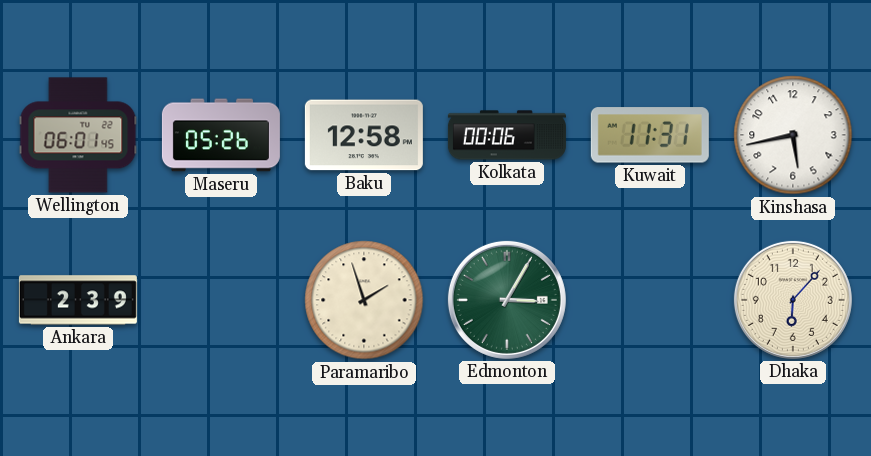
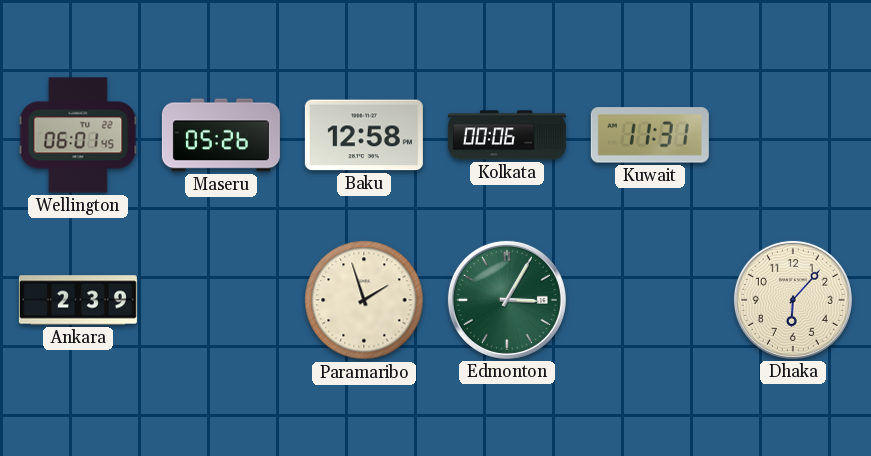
Kinshasa: 5:43 -> none
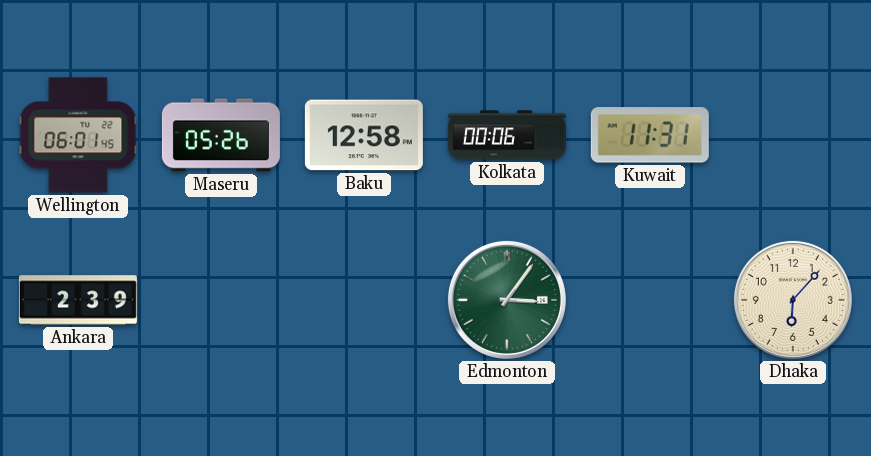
Paramaribo: 1:57 -> none
Edmonton: 3:05 -> 3:06
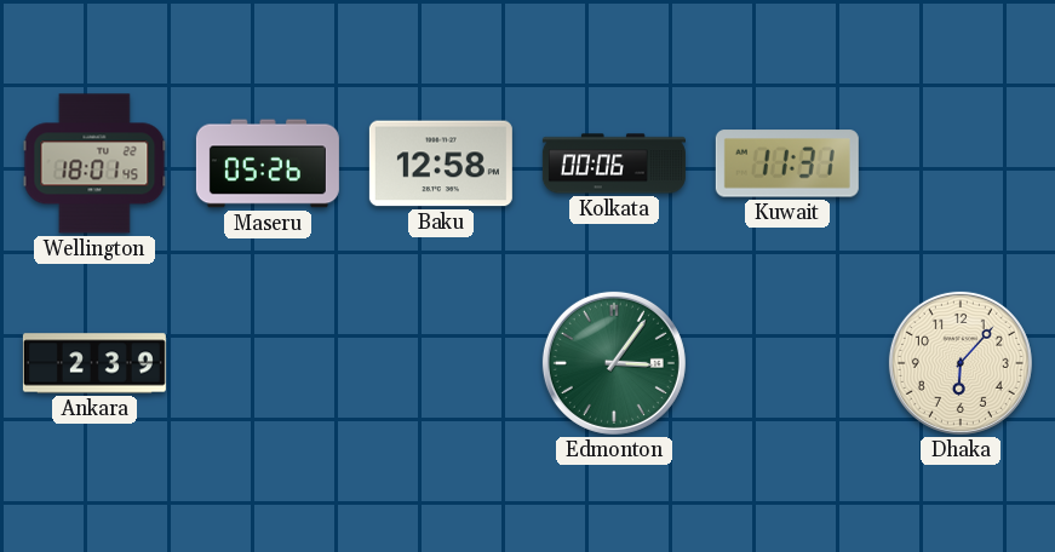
Wellington: 06:01 -> 18:01
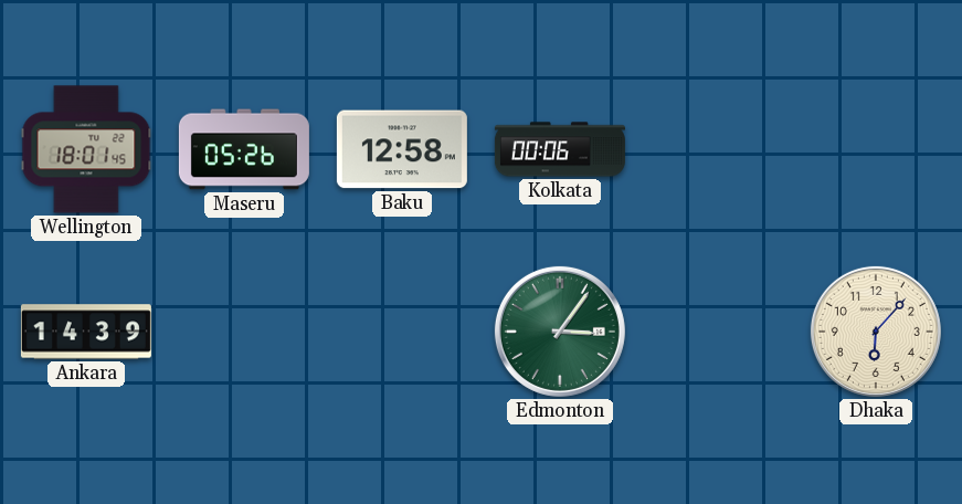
Kuwait: 11:31 -> none
Ankara: 2:39 -> 14:39
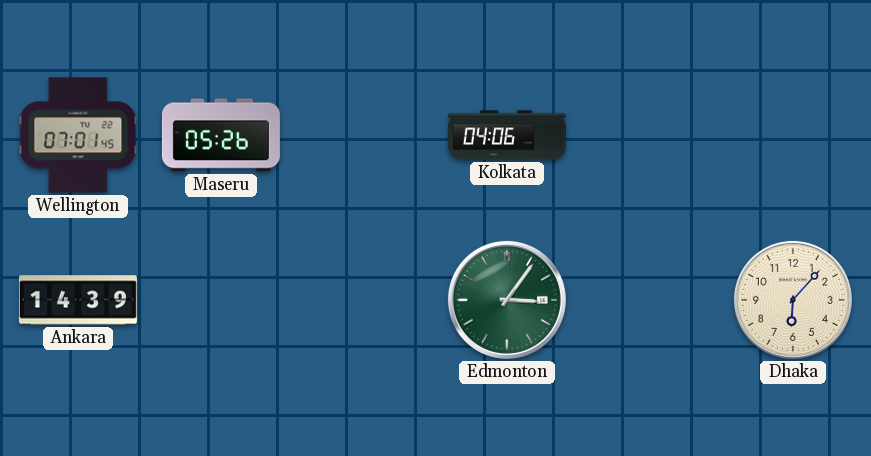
Wellington: 18:01 -> 07:01
Baku: 12:58 -> none
Kolkata: 00:06 -> 04:06
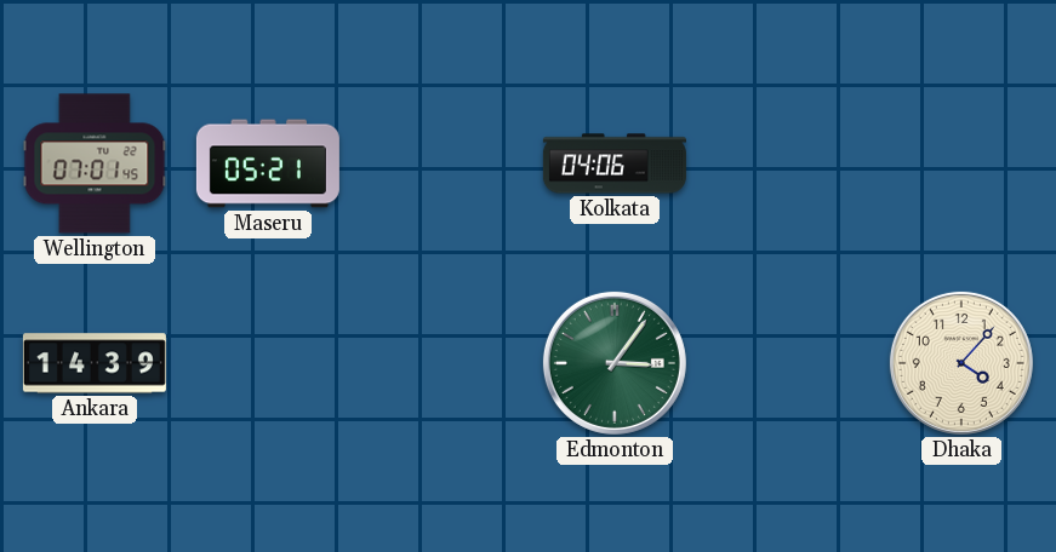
Maseru: 05:26 -> 05:21
Dhaka: 6:07 -> 4:07
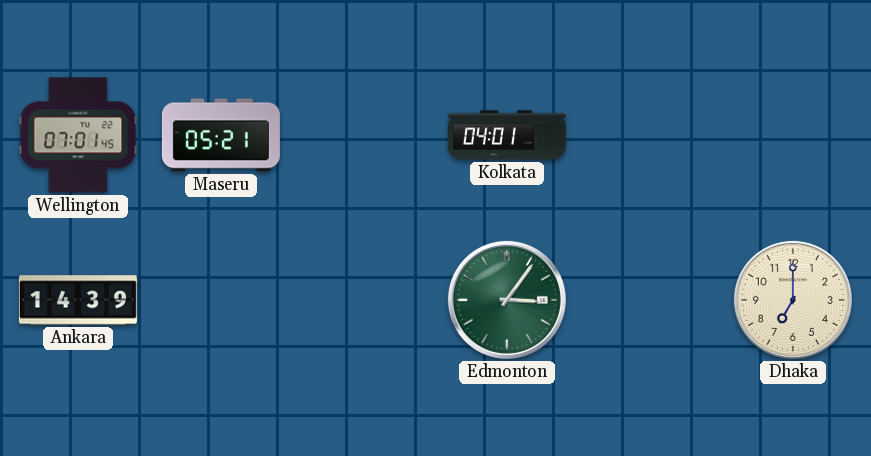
Kolkata: 04:06 -> 04:01
Dhaka: 4:07 -> 7:00
